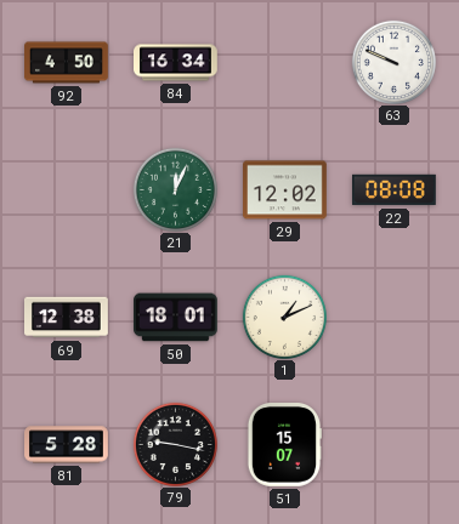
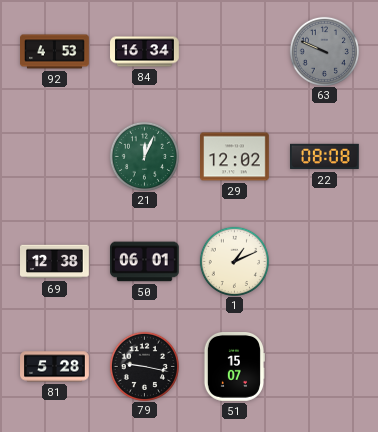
92: 4:50 -> 4:53
63 dial: white -> grey
50: 18:01 -> 06:01
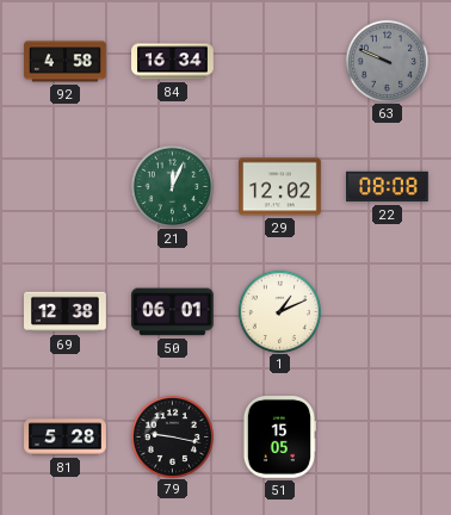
92: 4:53 -> 4:58
51: 15:07 -> 15:05
